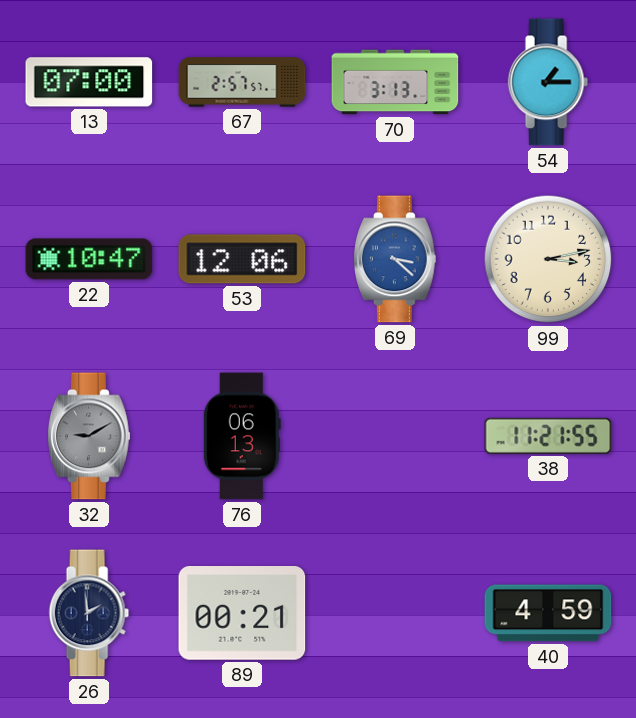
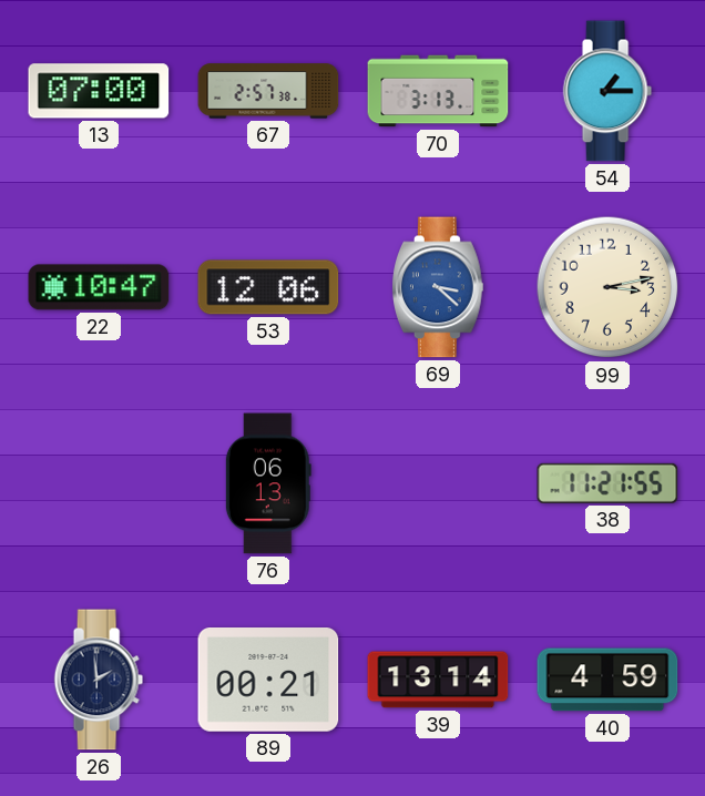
67: 2:57:57 -> 2:57:38
32: 9:10 -> none
39: none -> 13:14
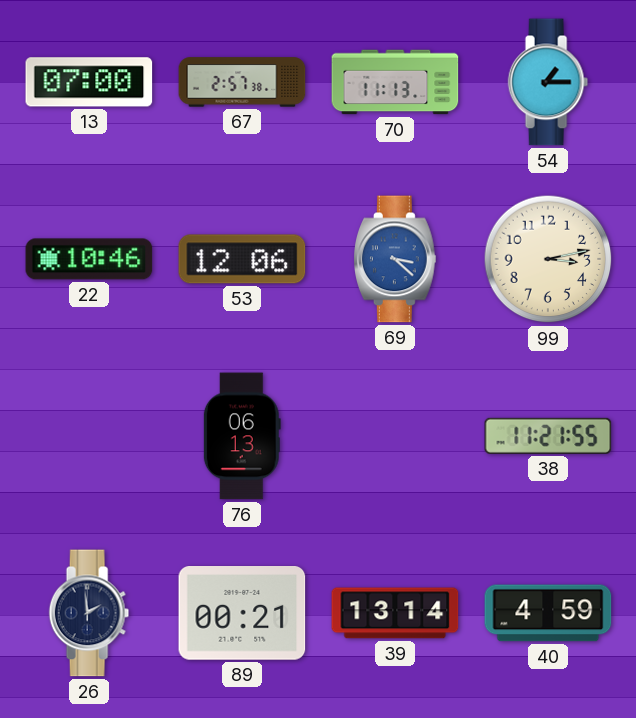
70: 3:13 -> 11:13
22: 10:47 -> 10:46
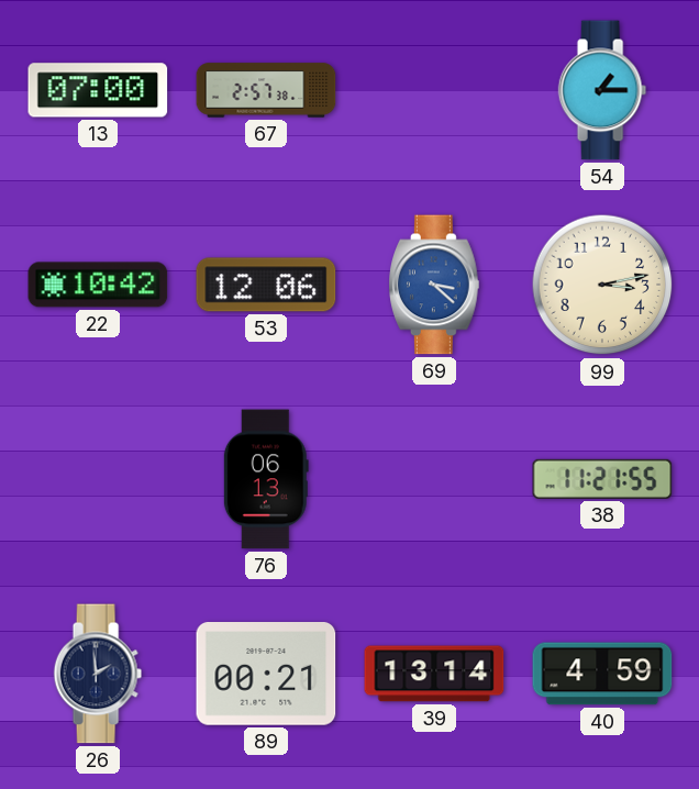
70: 11:13 -> none
22: 10:46 -> 10:42
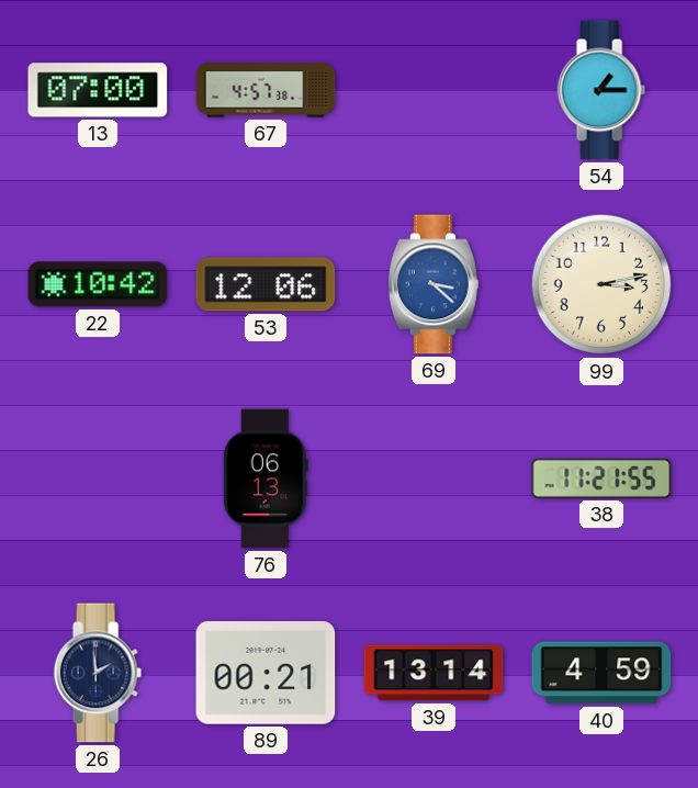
67: 2:57 -> 4:57
